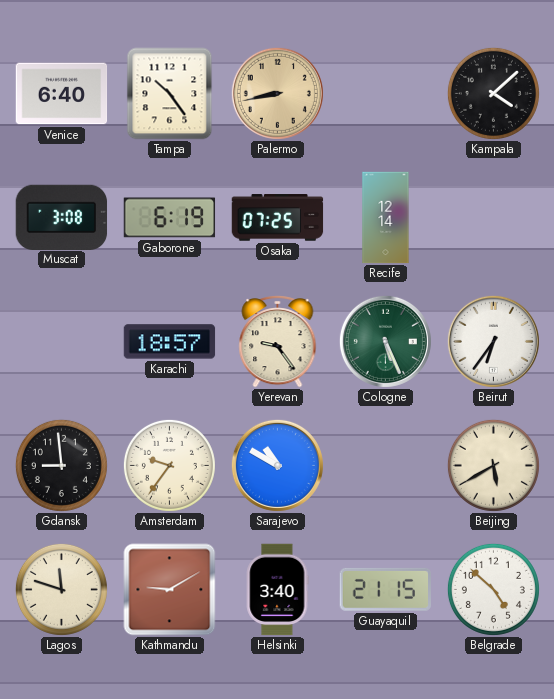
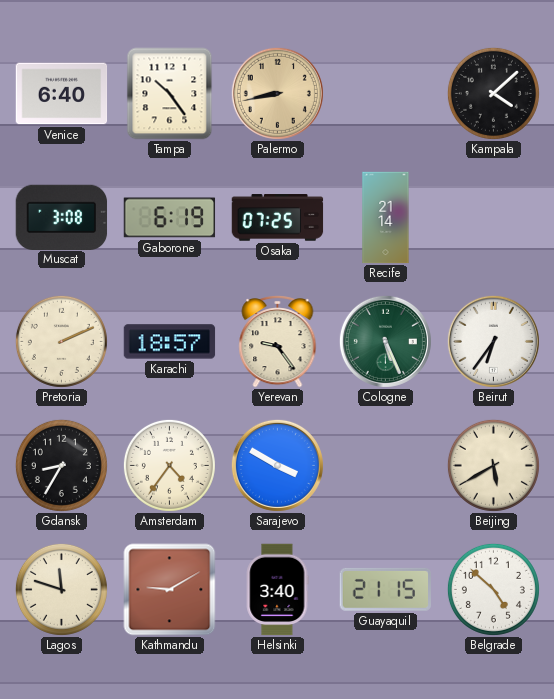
Recife: 12:14 -> 21:14
Pretoria: none -> 2:11
Gdansk: 8:59 -> 8:35
Amsterdam: 9:36 -> 4:36
Sarajevo: 10:50 -> 3:50
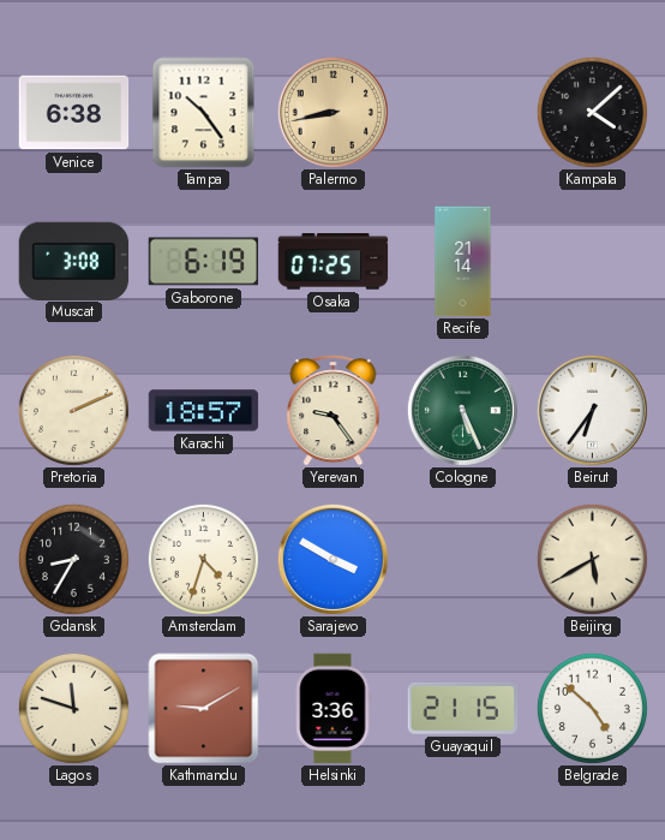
Venice: 6:40 -> 6:38
Amsterdam: 4:36 -> 4:33
Helsinki: 3:40 -> 3:36
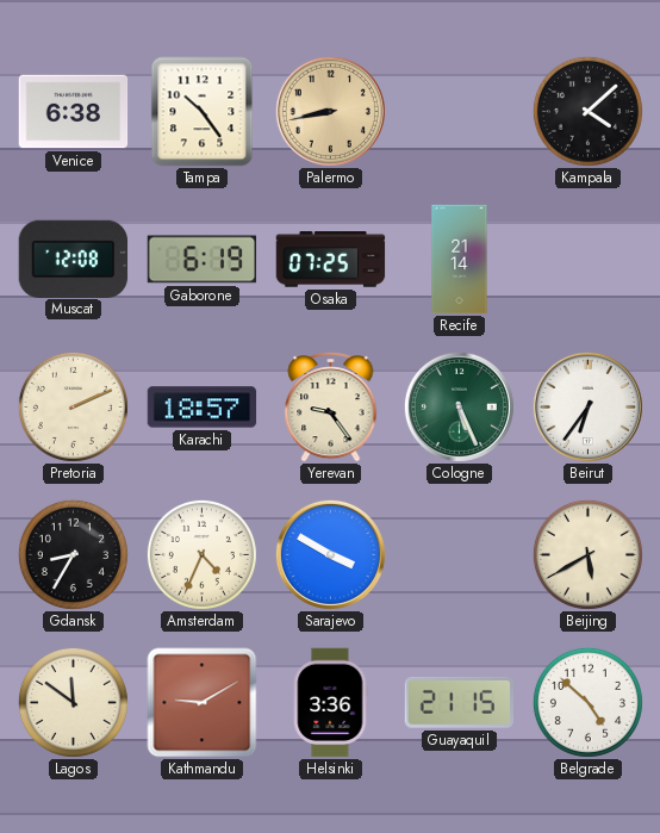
Muscat: 3:08 -> 12:08
Amsterdam: 4:33 -> 4:34
Lagos: 11:48 -> 11:51
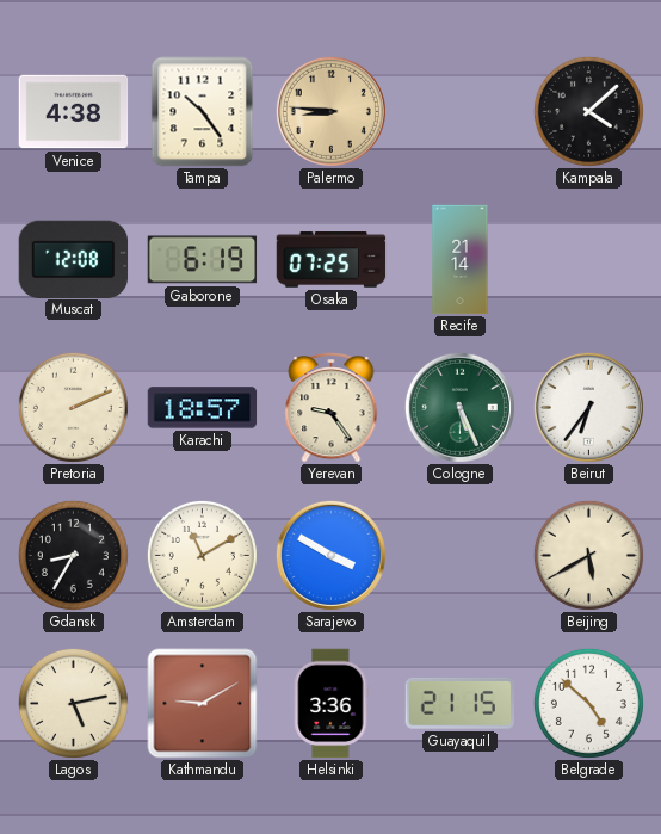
Venice: 6:38 -> 4:38
Palermo: 8:43 -> 8:46
Amsterdam: 4:34 -> 11:10
Lagos: 11:51 -> 5:13
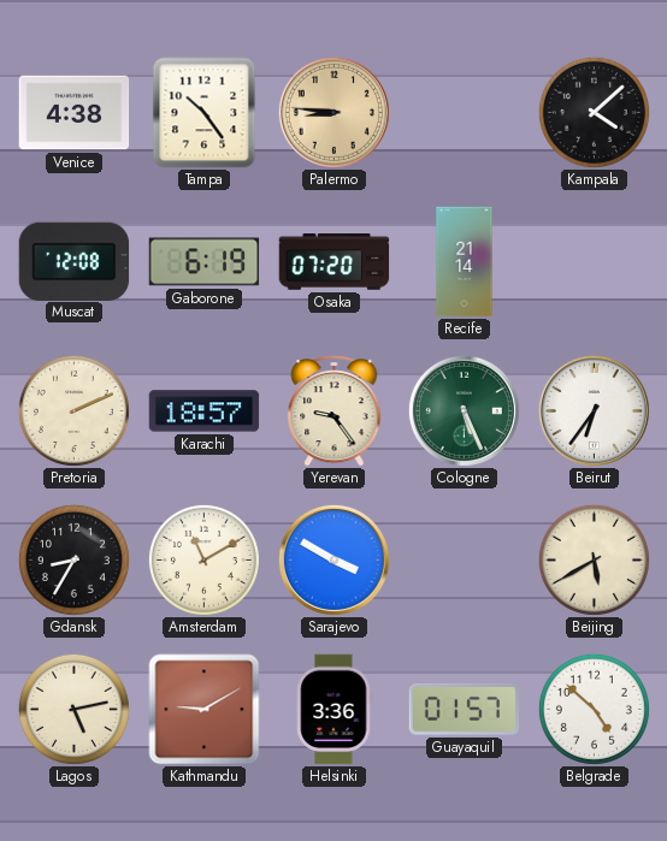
Osaka: 07:25 -> 07:20
Guayaquil: 21:15 -> 01:57
